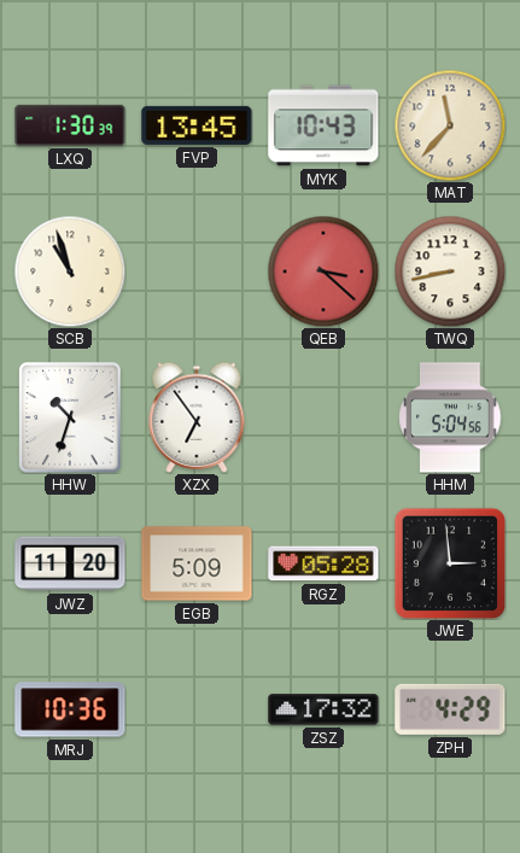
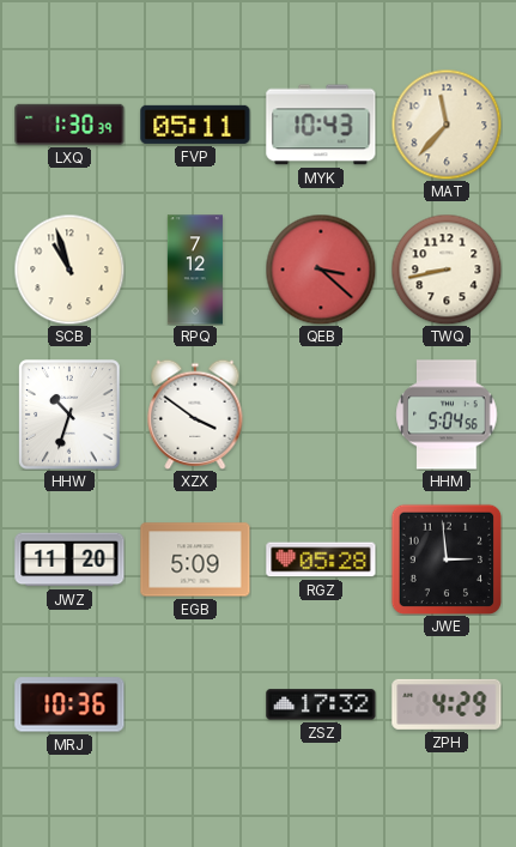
FVP: 13:45 -> 05:11
RPQ: none -> 7:12
XZX: 6:54 -> 3:51
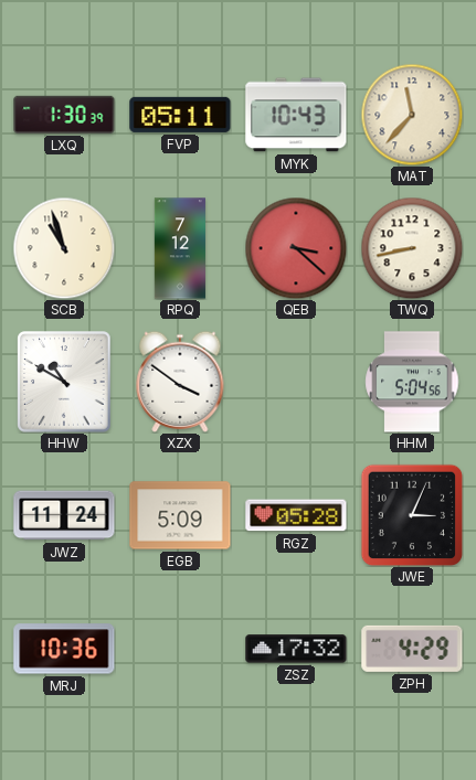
HHW: 10:33 -> 10:50
JWZ: 11:20 -> 11:24
JWE: 2:59 -> 3:04
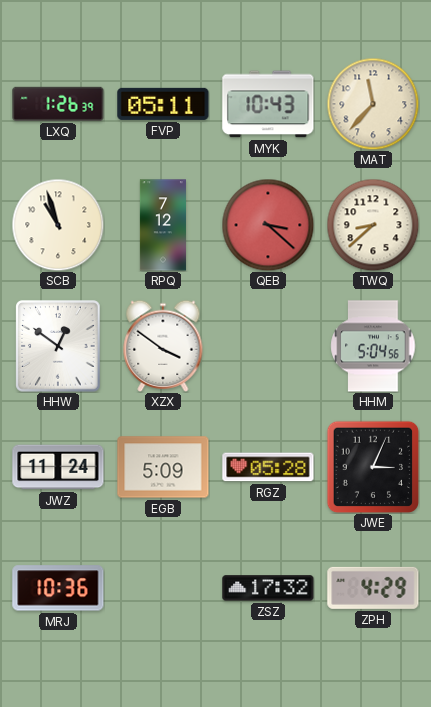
LXQ: 1:30 -> 1:26
TWQ: 8:43 -> 8:38
HHW: 10:50 -> 12:51
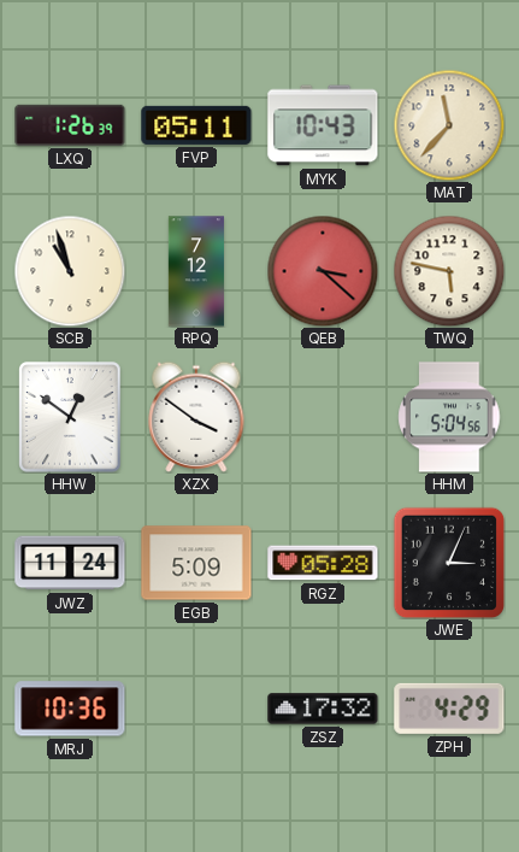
TWQ: 8:38 -> 5:47
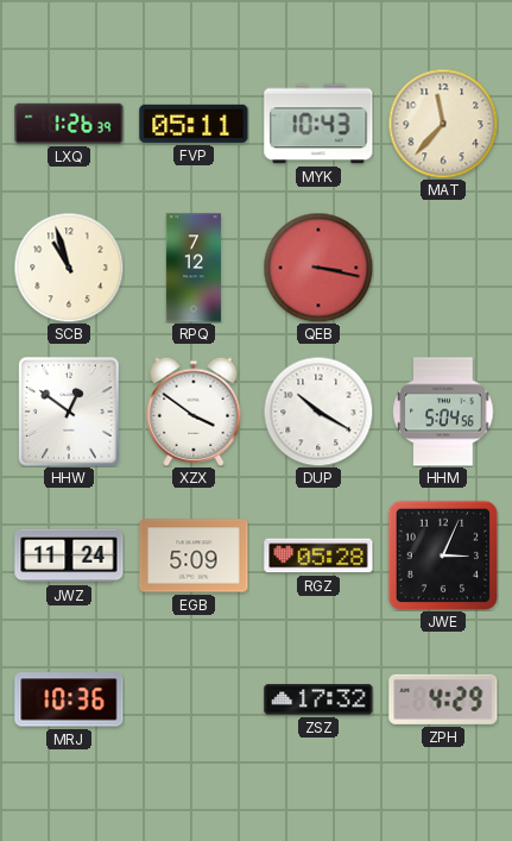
QEB: 3:22 -> 3:17
TWQ: 5:47 -> none
DUP: none -> 10:20
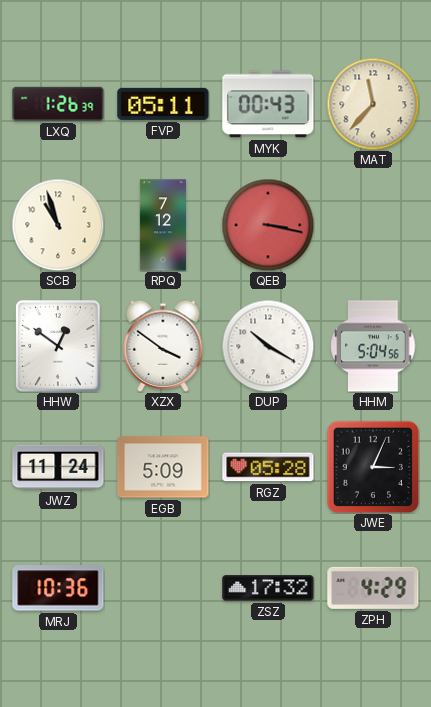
MYK: 10:43 -> 00:43
